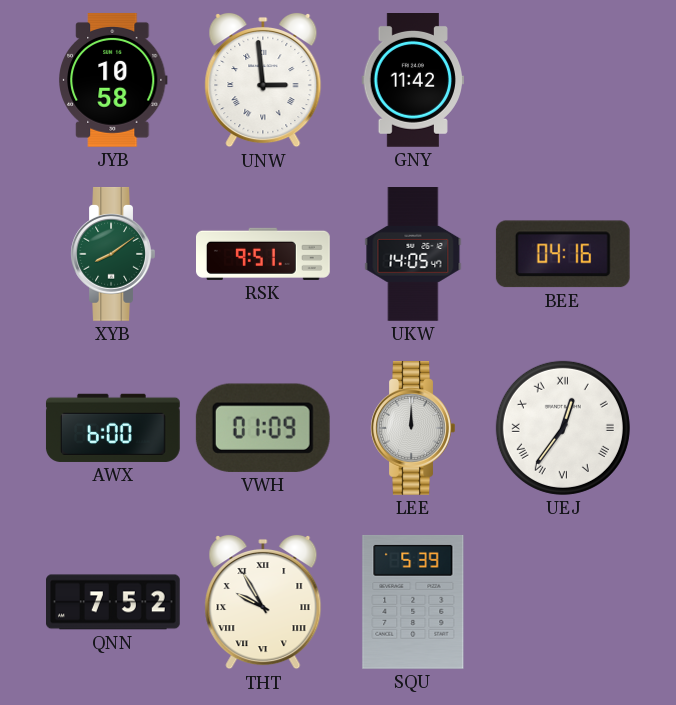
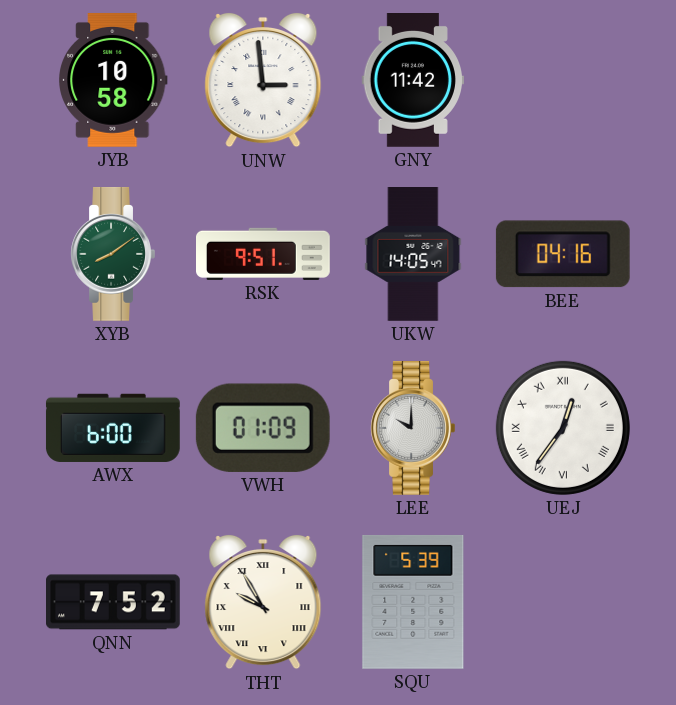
LEE: 12:00 -> 10:00
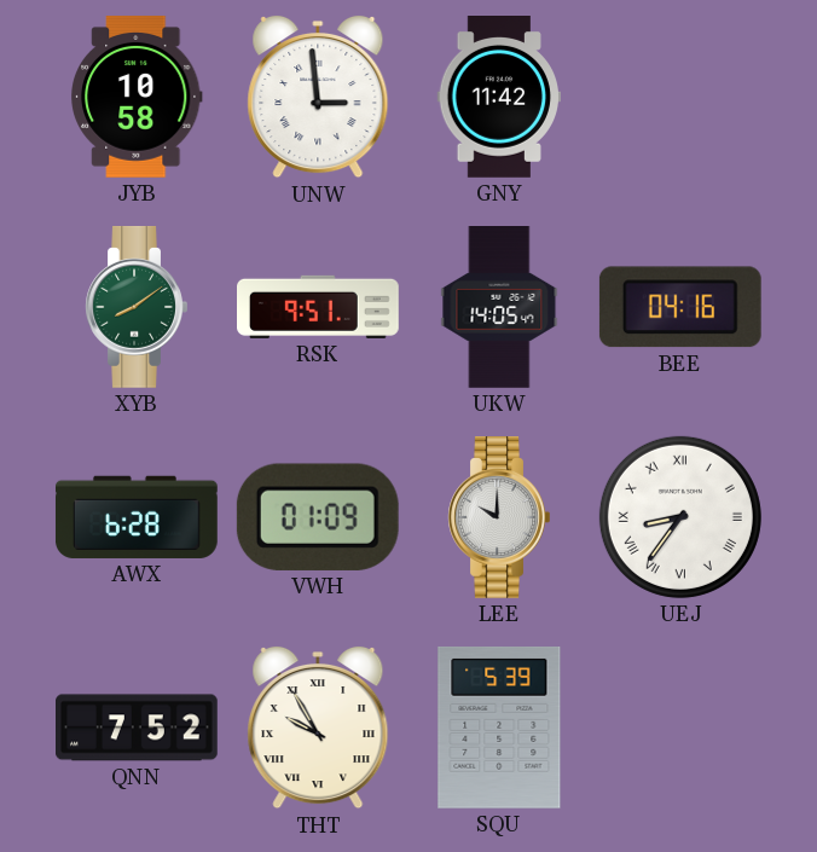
AWX: 6:00 -> 6:28
UEJ: 12:36 -> 8:36
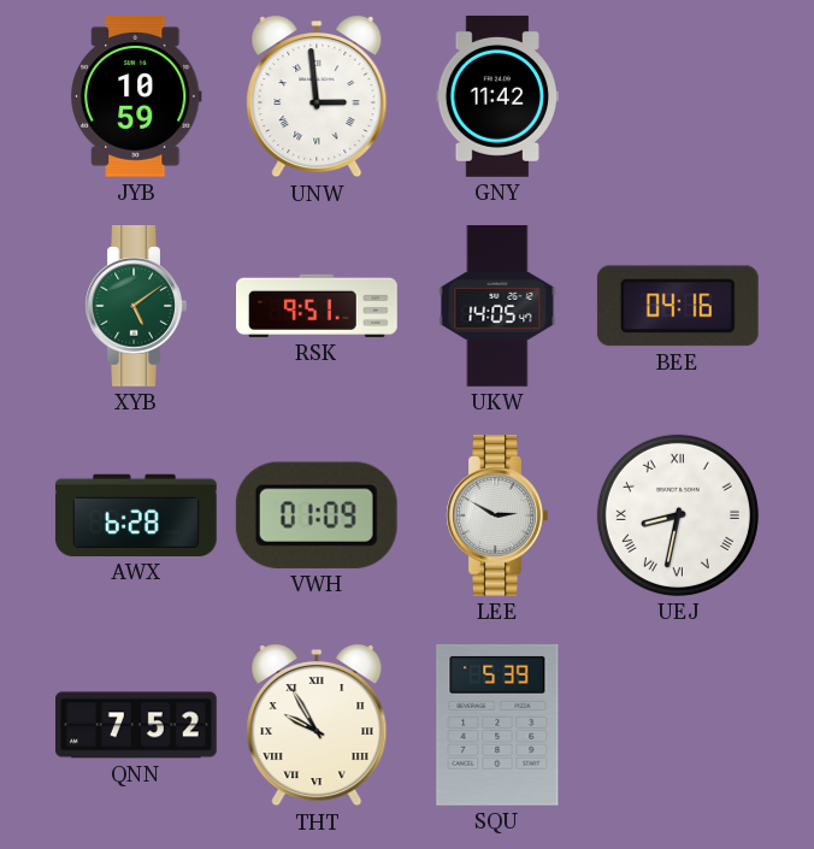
JYB: 10:58 -> 10:59
XYB: 8:09 -> 5:09
LEE: 10:00 -> 2:50
UEJ: 8:36 -> 8:32
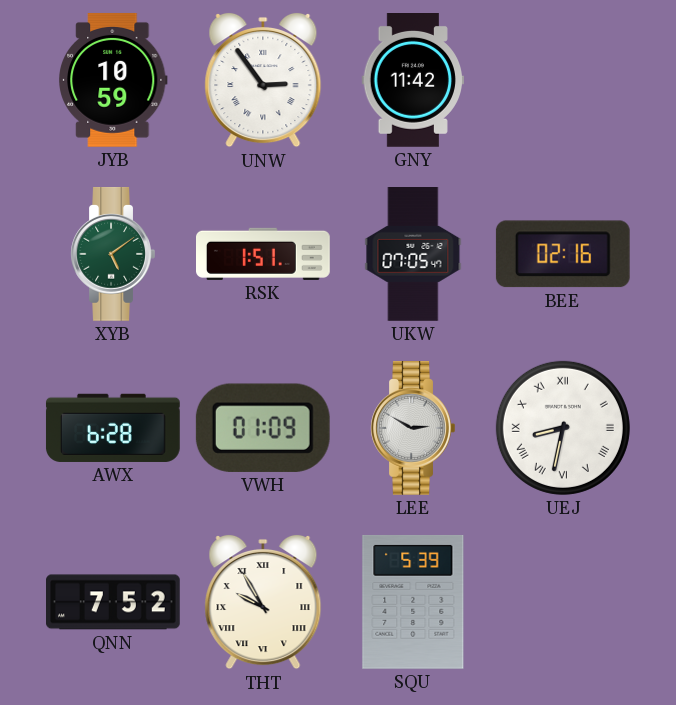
UNW: 2:59 -> 2:54
RSK: 9:51 -> 1:51
UKW: 14:05 -> 07:05
BEE: 04:16 -> 02:16
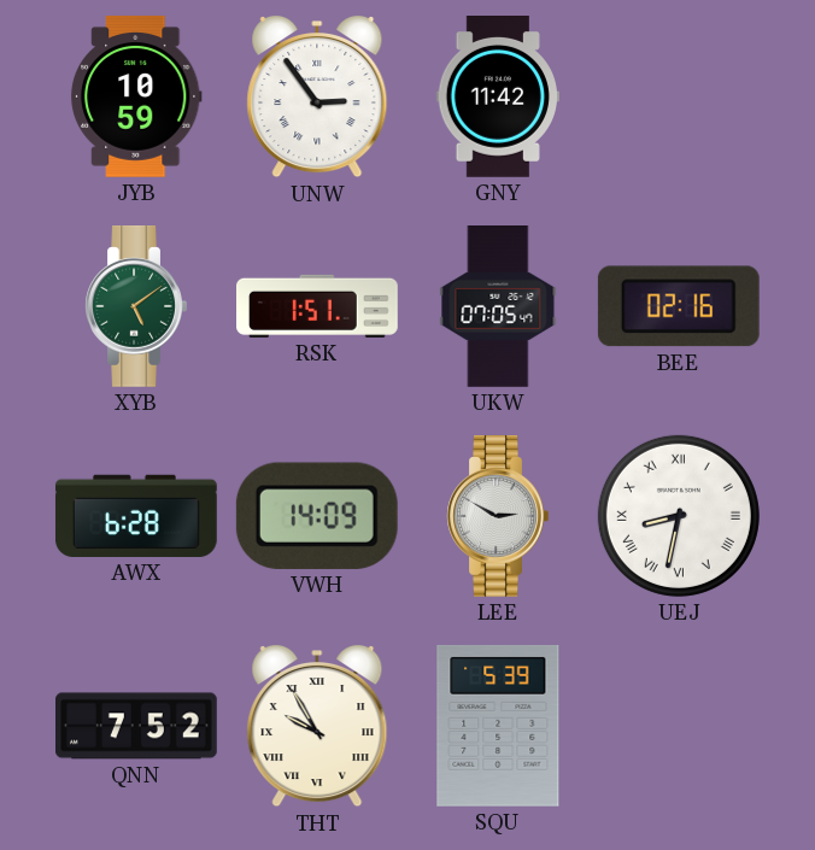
VWH: 01:09 -> 14:09
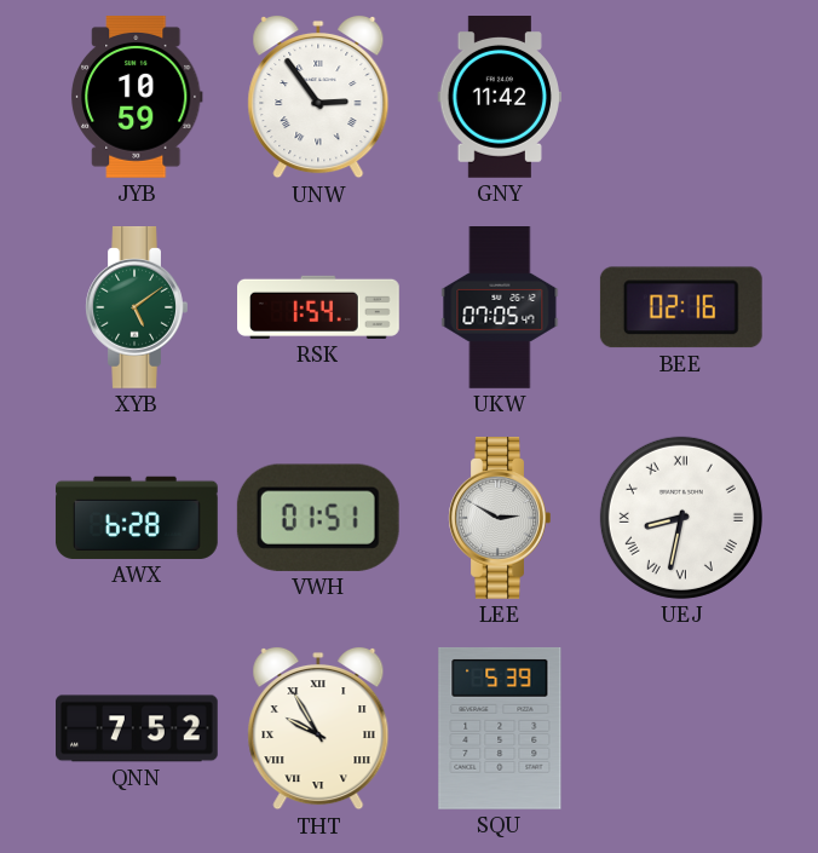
RSK: 1:51 -> 1:54
VWH: 14:09 -> 01:51
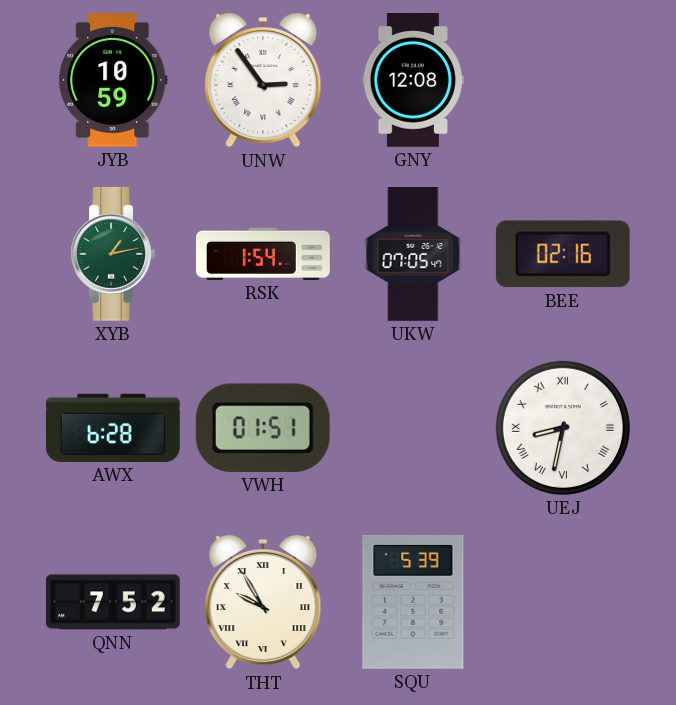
GNY: 11:42 -> 12:08
XYB: 5:09 -> 1:13
LEE: 2:50 -> none
